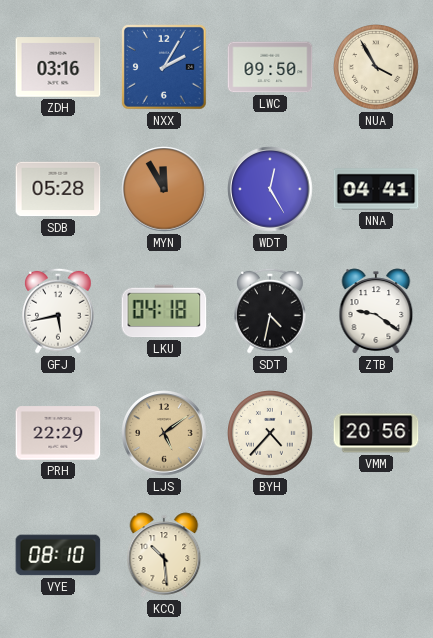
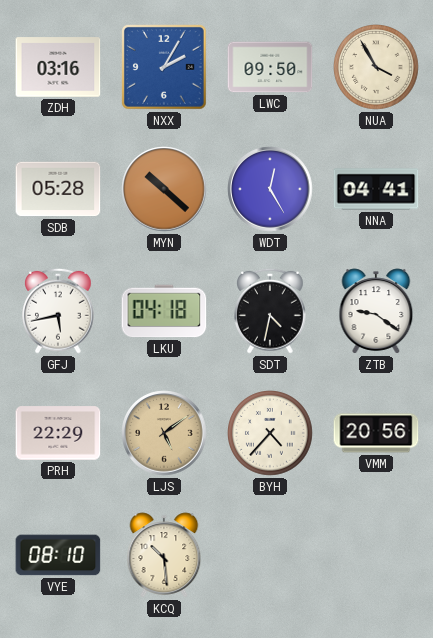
MYN: 11:55 -> 10:22
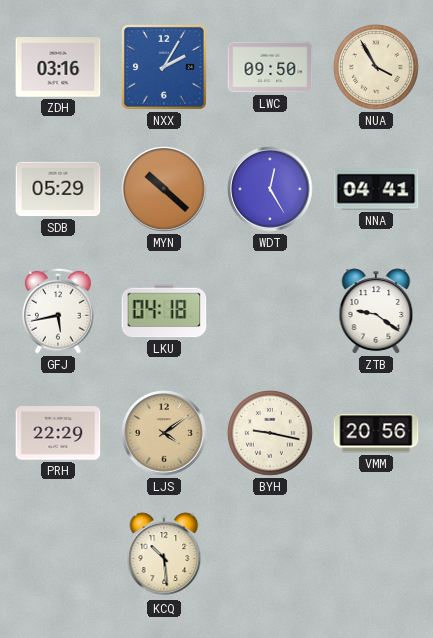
SDB: 05:28 -> 05:29
SDT: 4:32 -> none
LJS: 5:09 -> 4:09
BYH: 4:37 -> 9:17
VYE: 08:10 -> none
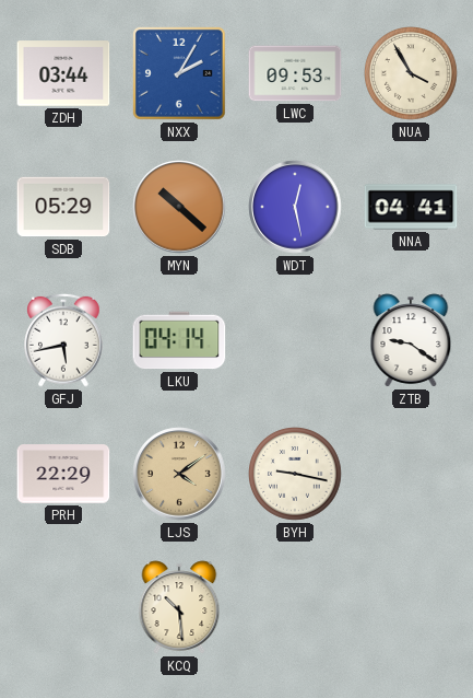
ZDH: 03:16 -> 03:44
LWC: 09:50 -> 09:53
WDT: 12:25 -> 12:28
LKU: 04:18 -> 04:14
VMM: 20:56 -> none
